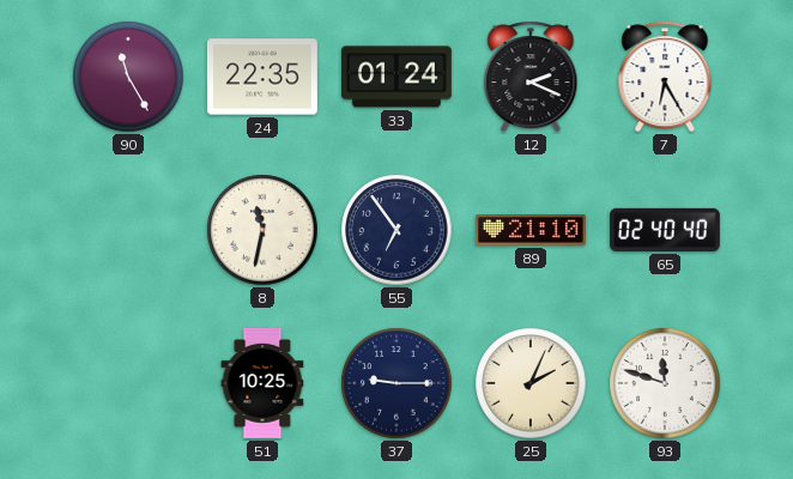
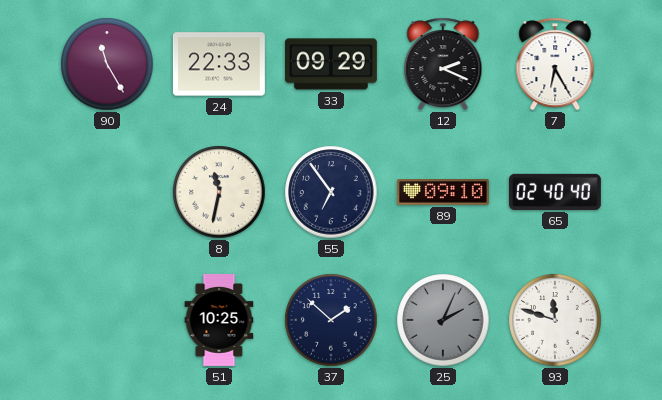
24: 22:35 -> 22:33
33: 01:24 -> 09:29
89: 21:10 -> 09:10
37: 9:15 -> 1:52
25 dial: cream -> grey
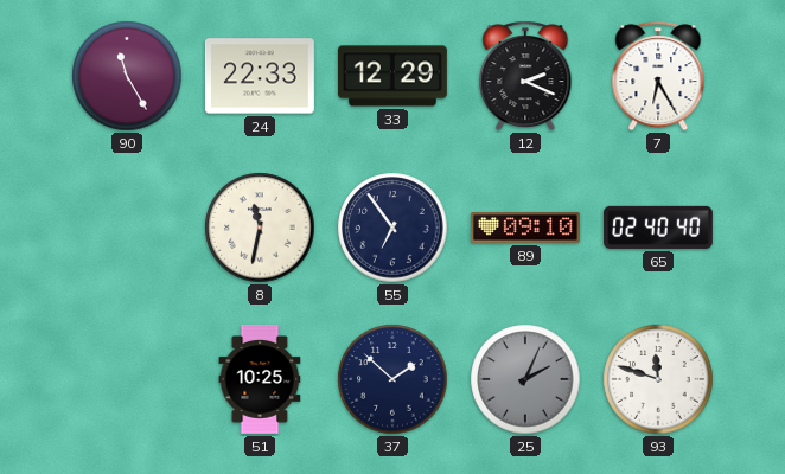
33: 09:29 -> 12:29
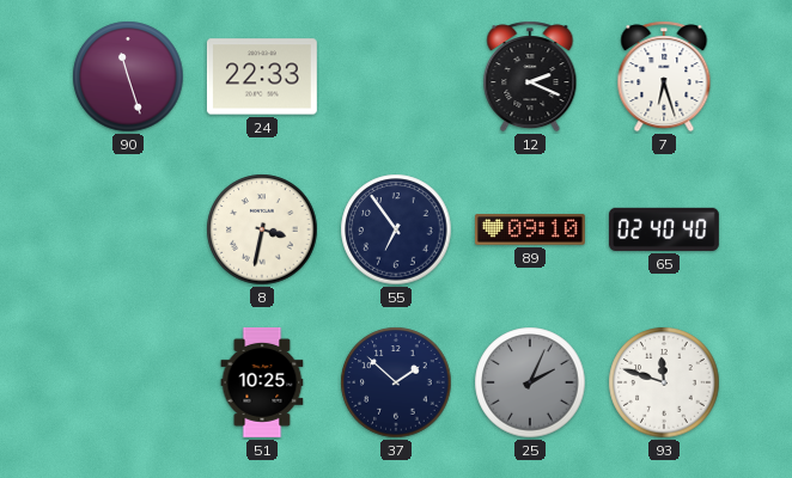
90: 11:25 -> 11:27
33: 12:29 -> none
7: 6:25 -> 6:27
8: 11:32 -> 3:32
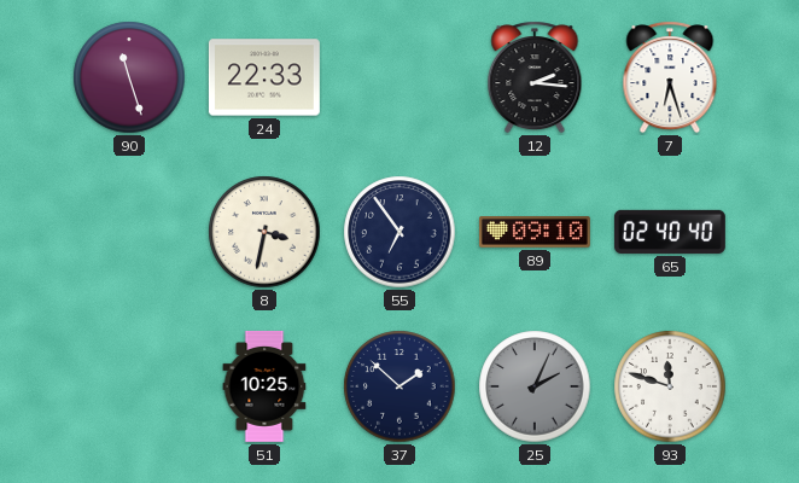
12: 2:19 -> 2:16
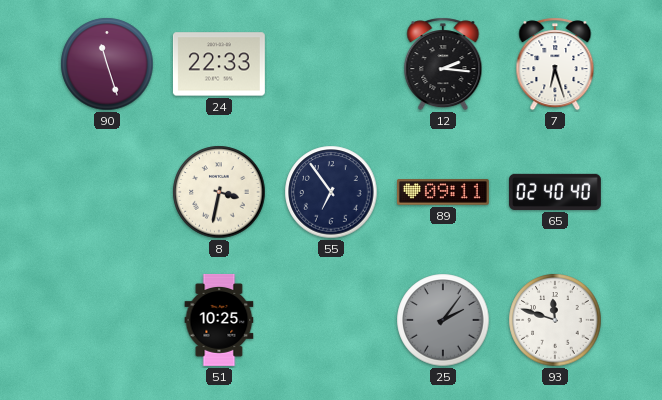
89: 09:10 -> 09:11
37: 1:52 -> none
25: 2:04 -> 2:06
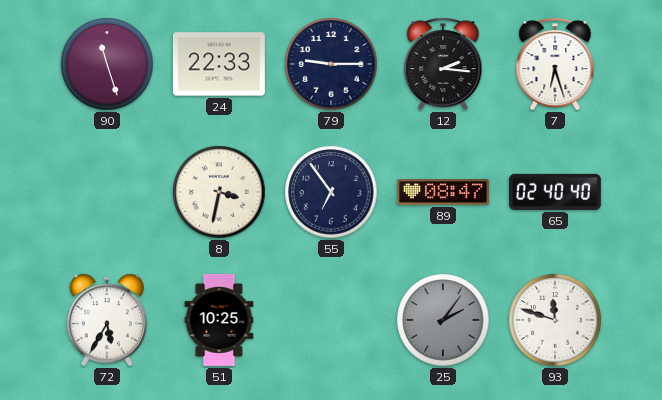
79: none -> 9:15
89: 09:11 -> 08:47
72: none -> 5:35
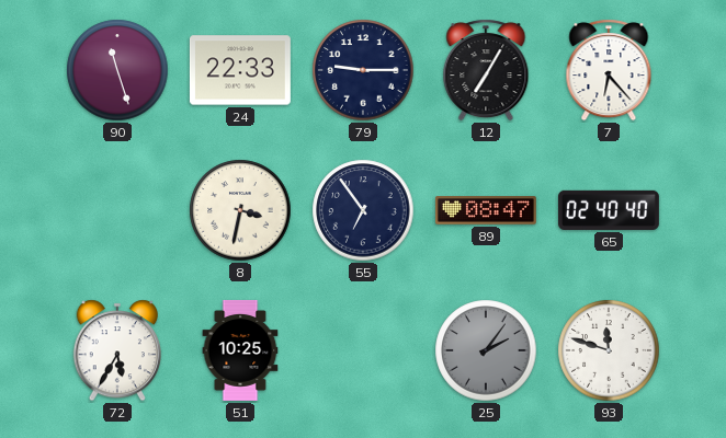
12: 2:16 -> 7:05
7: 6:27 -> 6:23
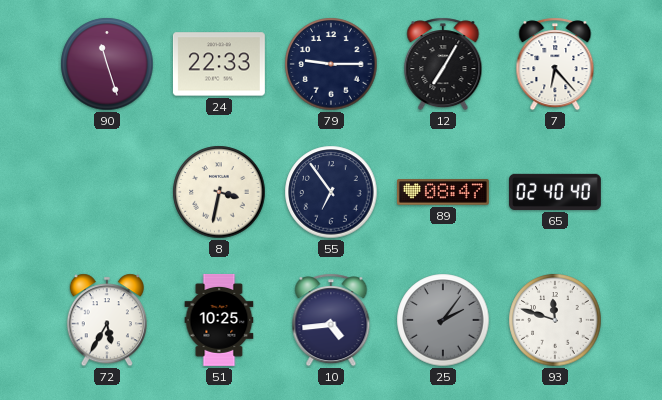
10: none -> 4:44
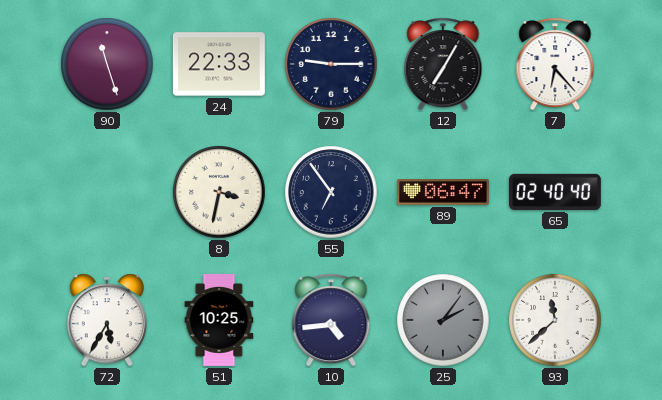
89: 08:47 -> 06:47
93: 11:48 -> 11:38
